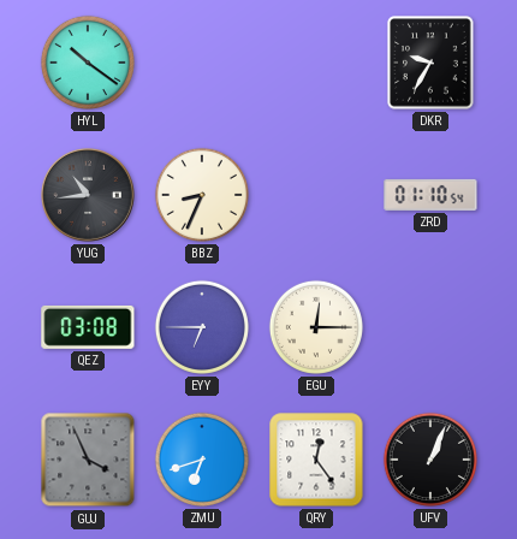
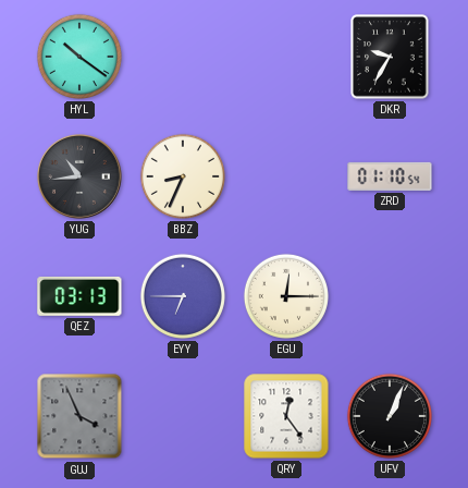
QEZ: 03:08 -> 03:13
ZMU: 6:42 -> none
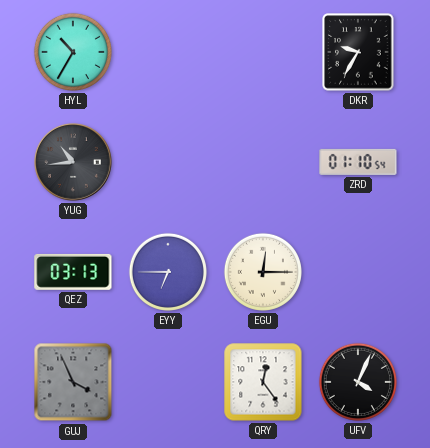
HYL: 10:21 -> 10:35
BBZ: 8:34 -> none
UFV: 1:04 -> 4:04
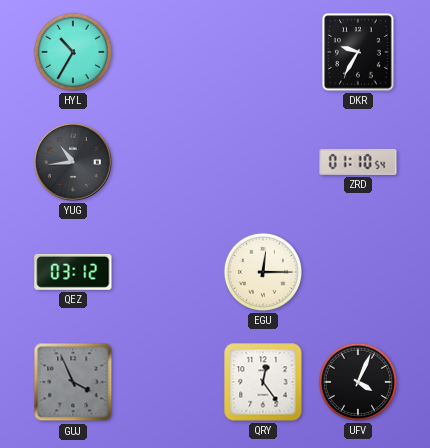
QEZ: 03:13 -> 03:12
EYY: 6:45 -> none
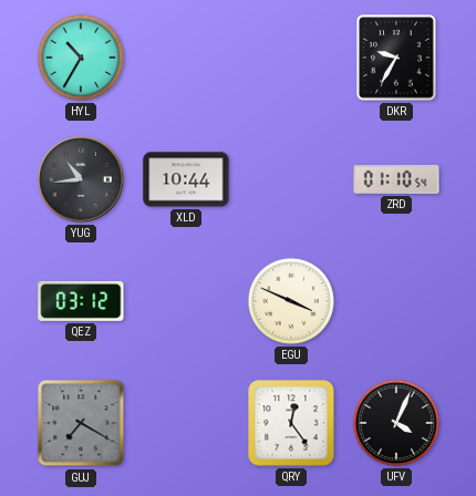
XLD: none -> 10:44
EGU: 12:15 -> 3:49
GUJ: 3:56 -> 7:20
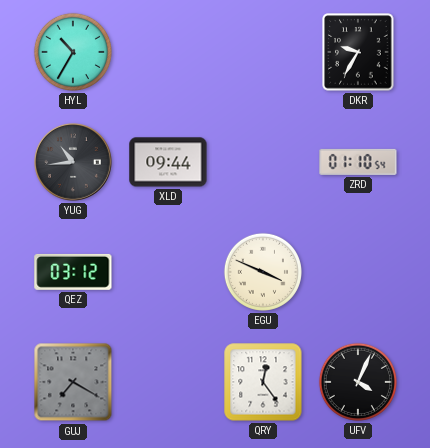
XLD: 10:44 -> 09:44
